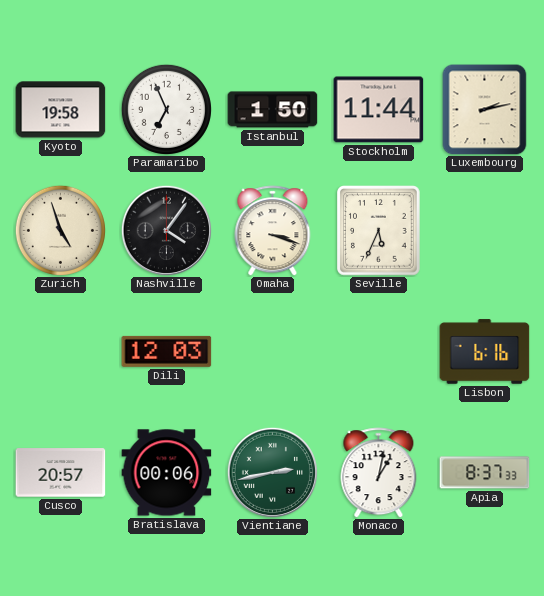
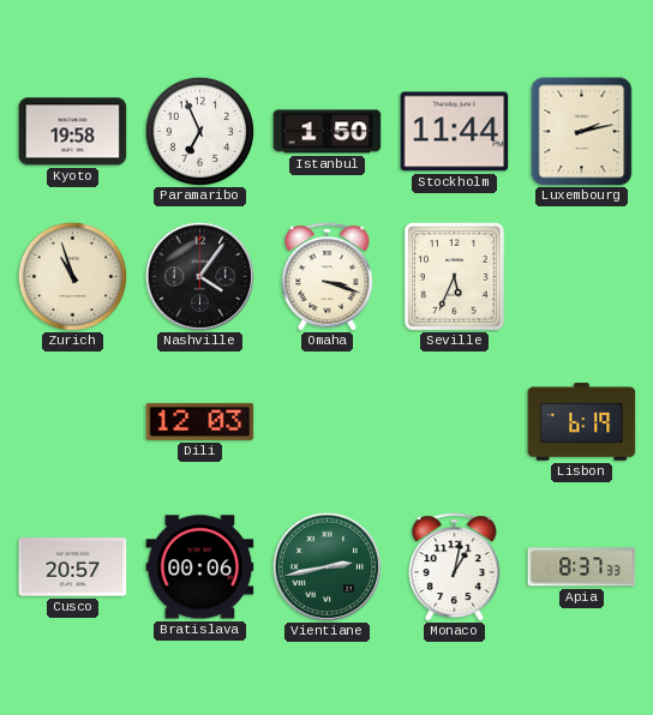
Zurich: 4:57 -> 10:57
Lisbon: 6:16 -> 6:19
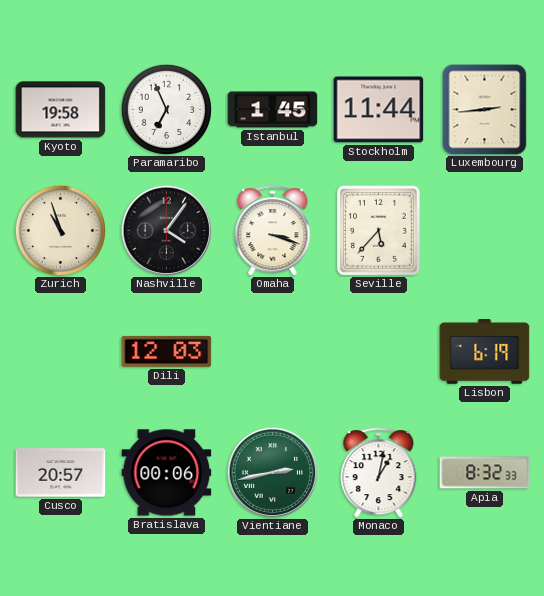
Istanbul: 1:50 -> 1:45
Luxembourg: 2:13 -> 2:44
Seville: 5:34 -> 5:37
Apia: 8:37 -> 8:32
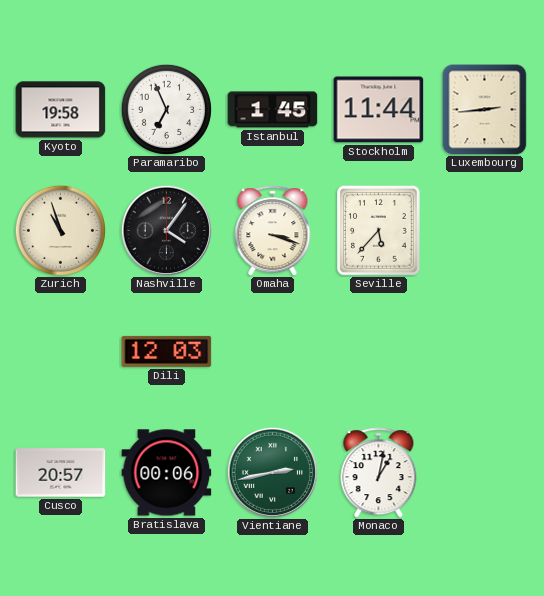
Lisbon: 6:19 -> none
Apia: 8:32 -> none
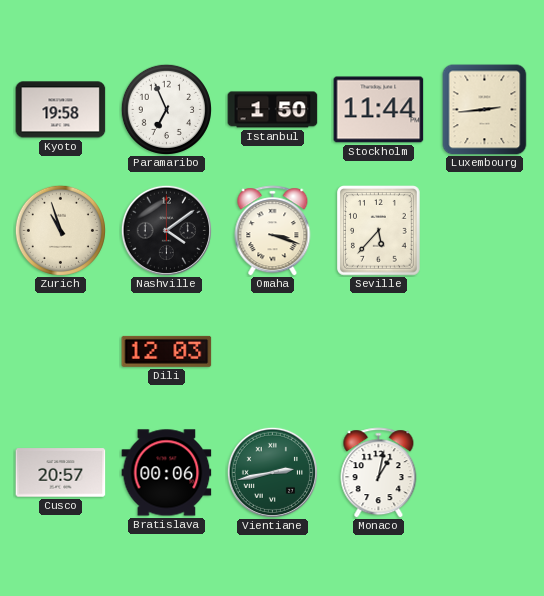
Istanbul: 1:45 -> 1:50
Nashville: 4:06 -> 4:09
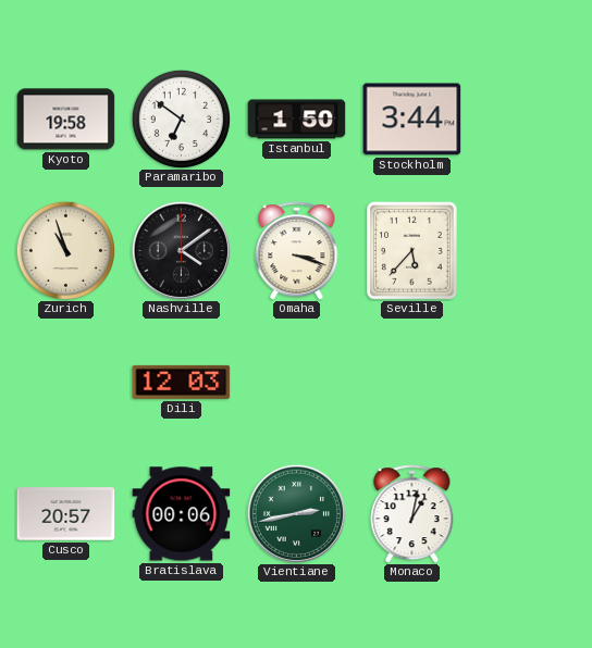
Paramaribo: 6:56 -> 6:51
Stockholm: 11:44 -> 3:44
Luxembourg: 2:44 -> none
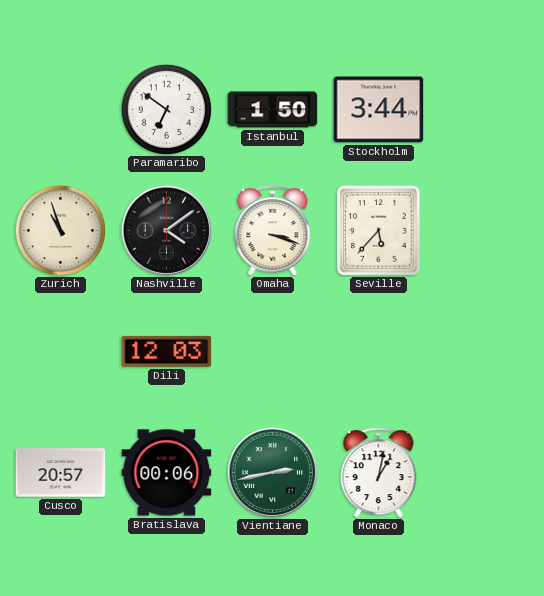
Kyoto: 19:58 -> none
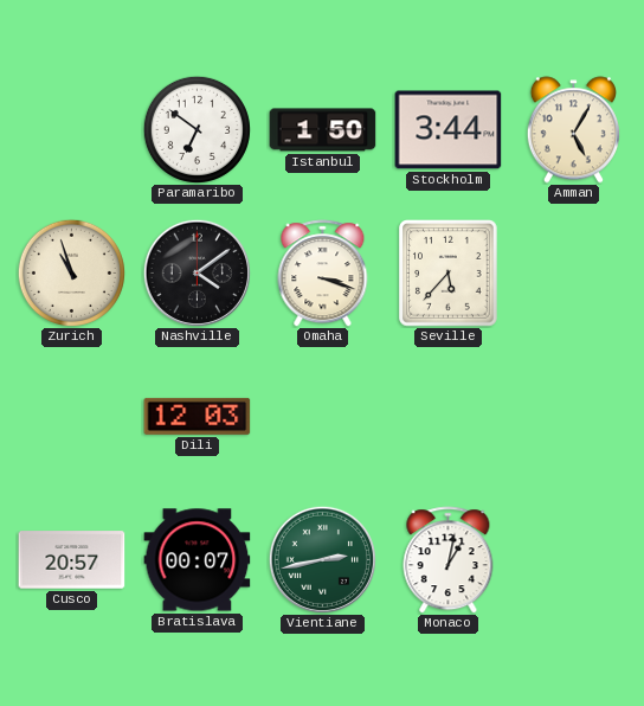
Amman: none -> 5:05
Bratislava: 00:06 -> 00:07
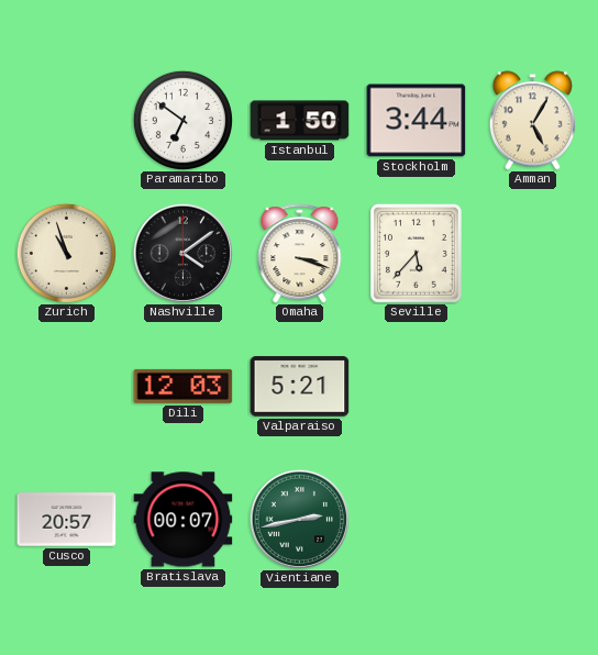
Valparaiso: none -> 5:21
Monaco: 1:02 -> none
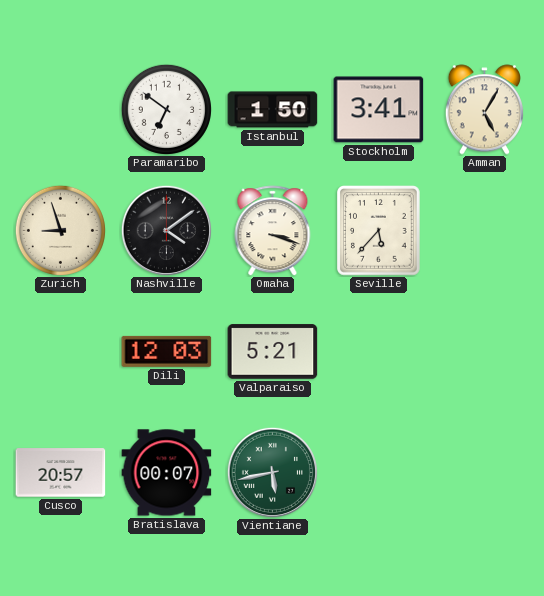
Stockholm: 3:44 -> 3:41
Zurich: 10:57 -> 8:57
Vientiane: 2:43 -> 5:43
